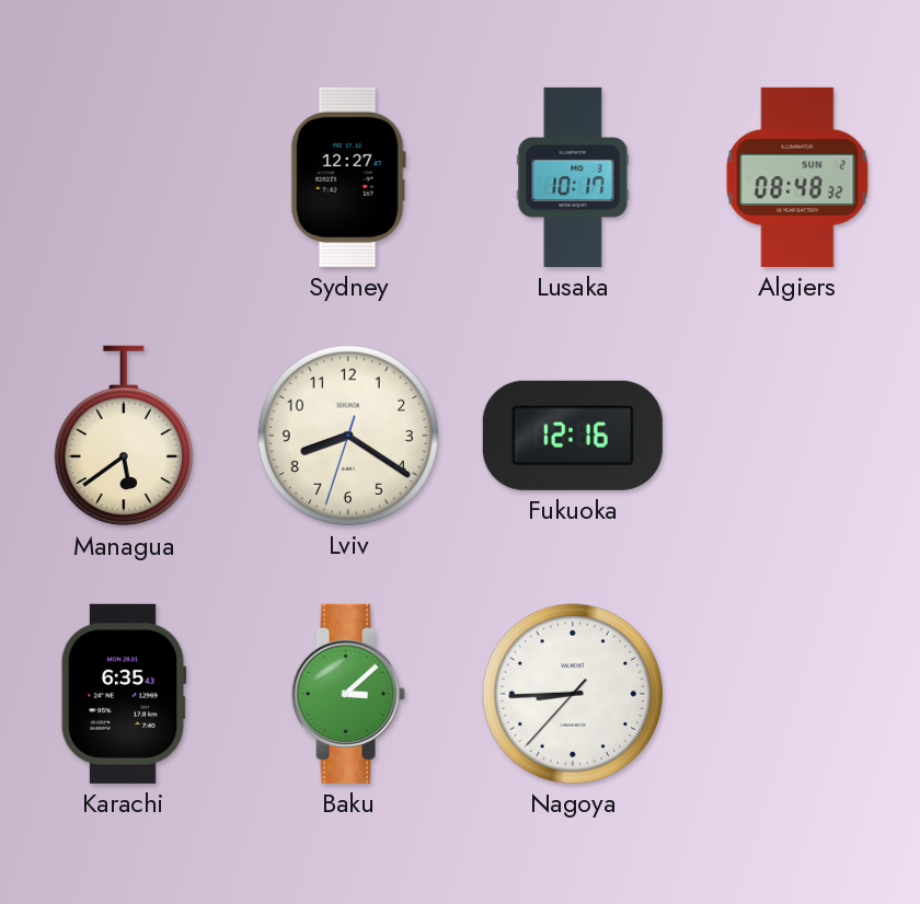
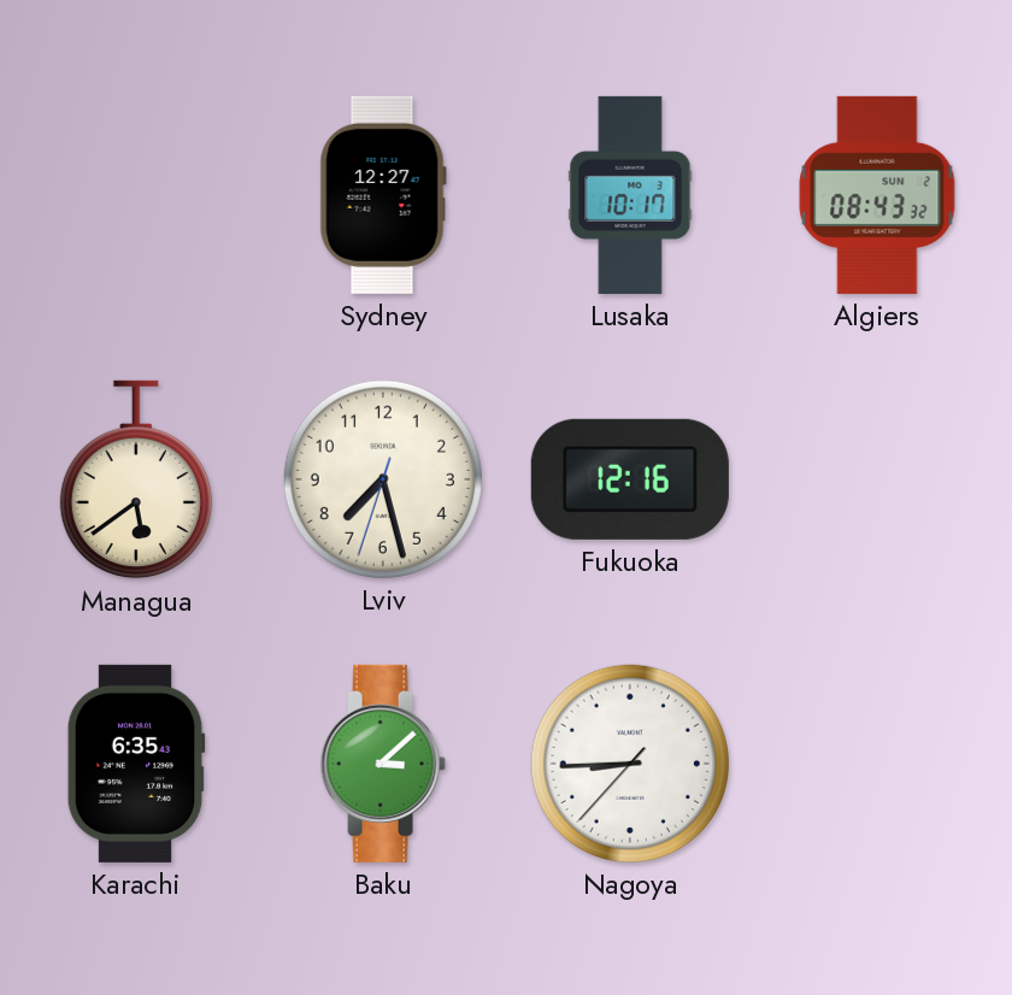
Algiers: 08:48 -> 08:43
Lviv: 8:20 -> 7:27
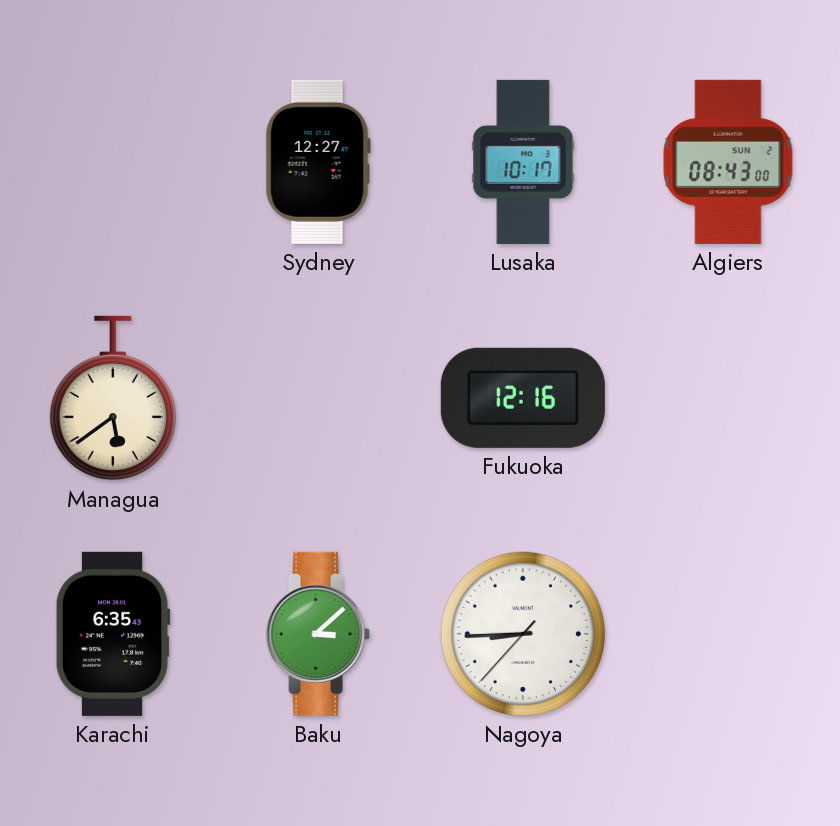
Algiers: 08:43:32 -> 08:43:00
Lviv: 7:27 -> none
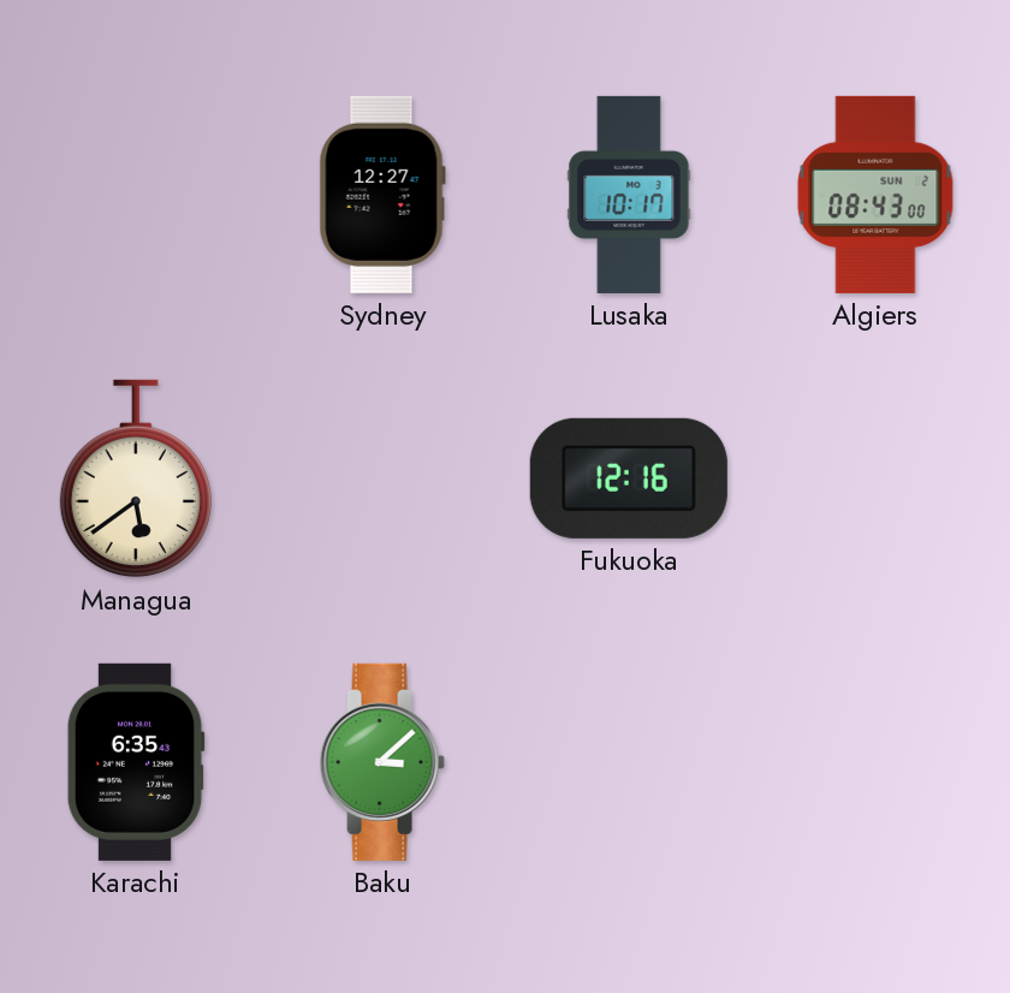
Nagoya: 8:44 -> none
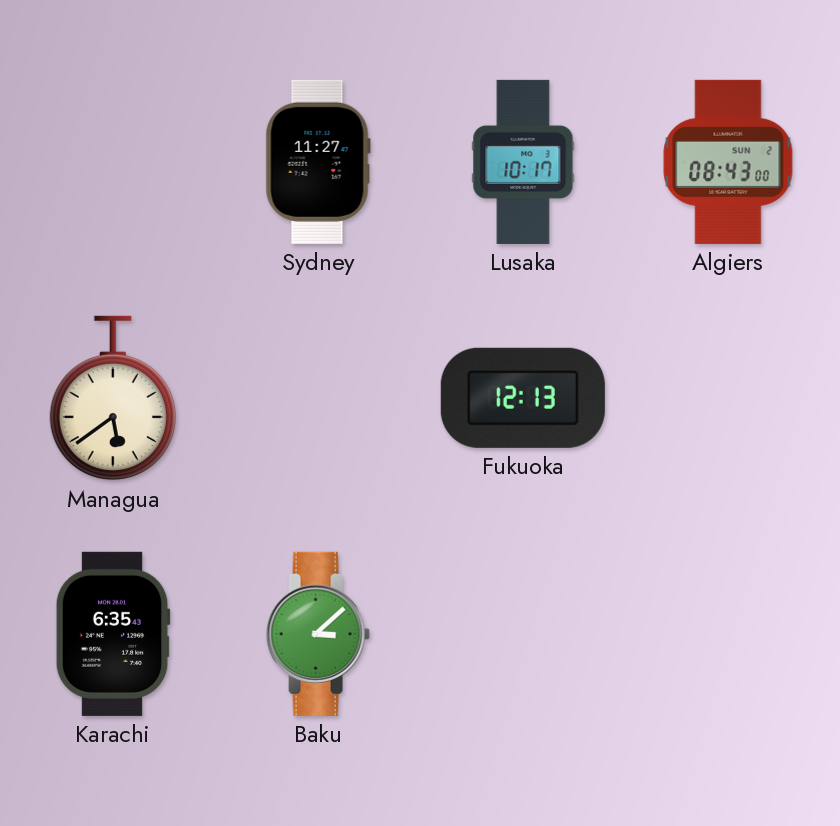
Sydney: 12:27 -> 11:27
Fukuoka: 12:16 -> 12:13
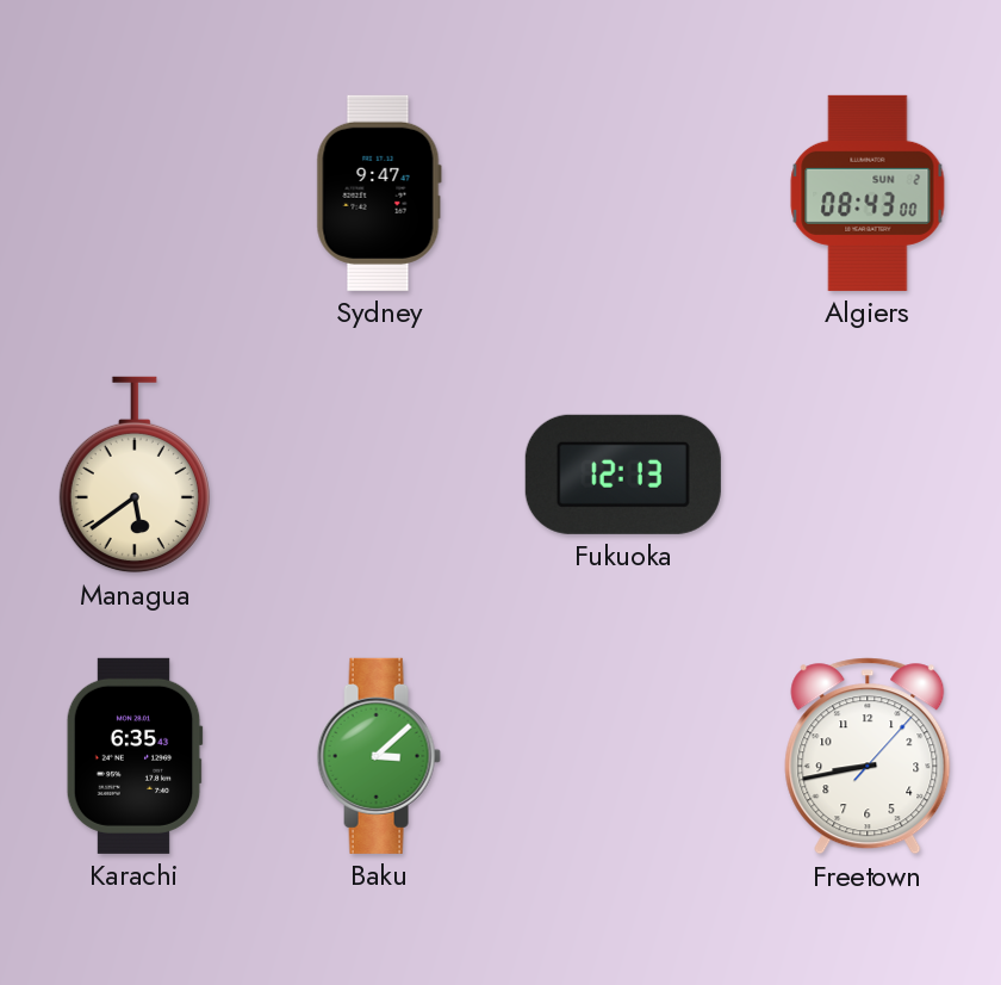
Sydney: 11:27 -> 9:47
Lusaka: 10:17 -> none
Freetown: none -> 8:43
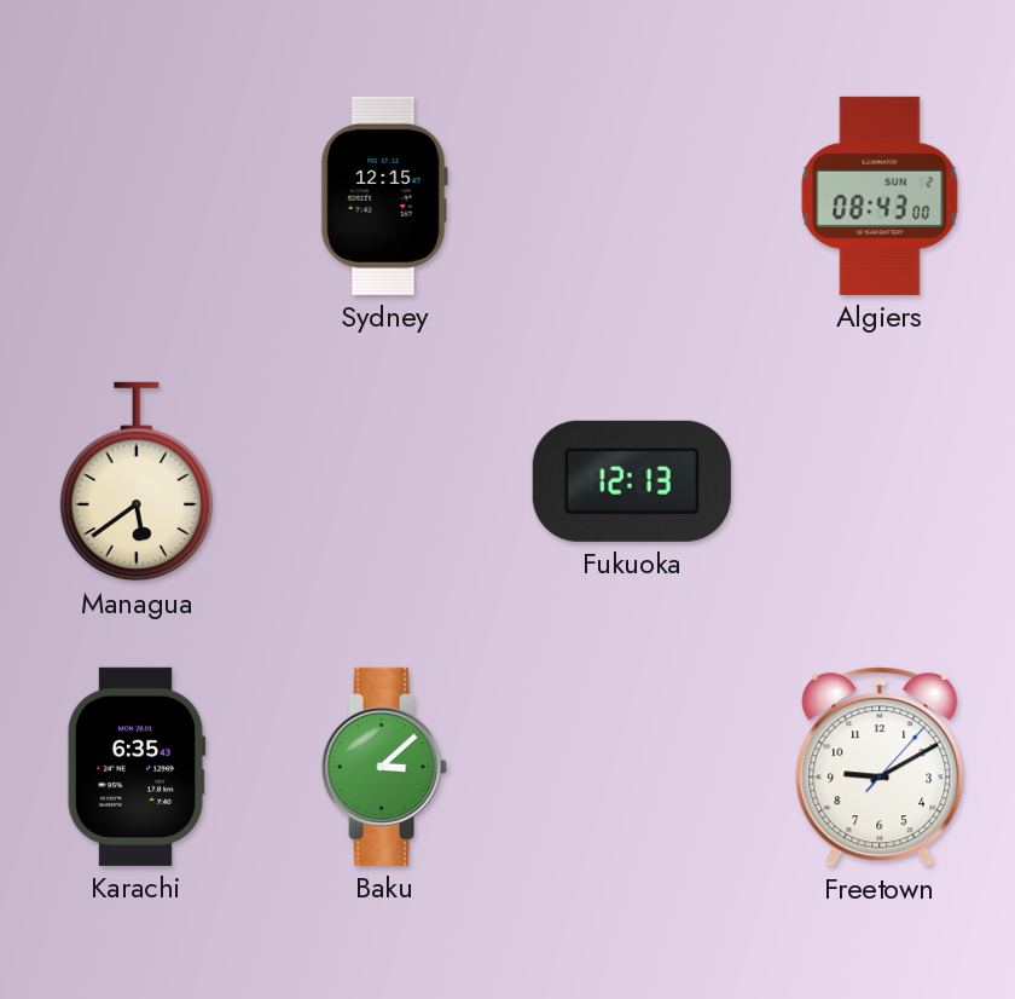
Sydney: 9:47 -> 12:15
Freetown: 8:43 -> 9:10
